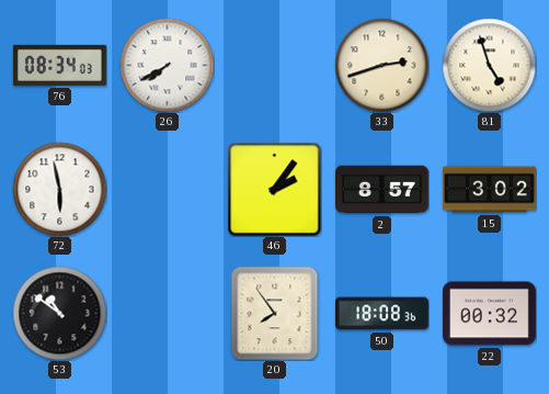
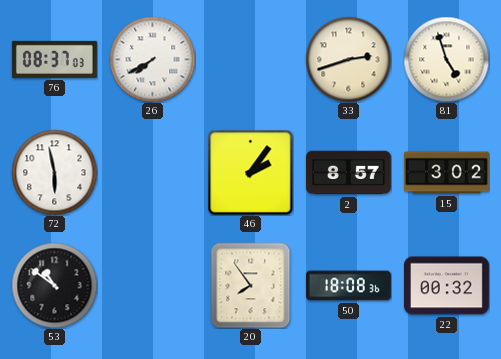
76: 08:34 -> 08:37
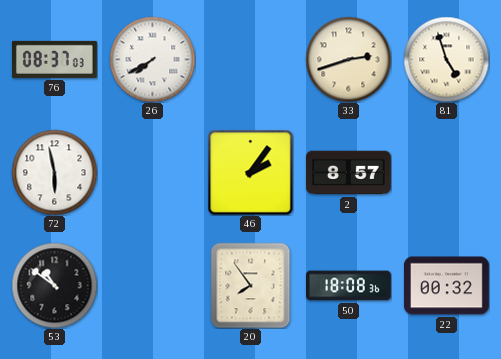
15: 3:02 -> none
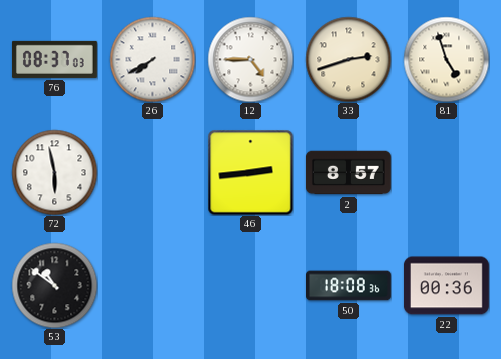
12: none -> 4:45
46: 2:06 -> 2:44
20: 7:54 -> none
22: 00:32 -> 00:36
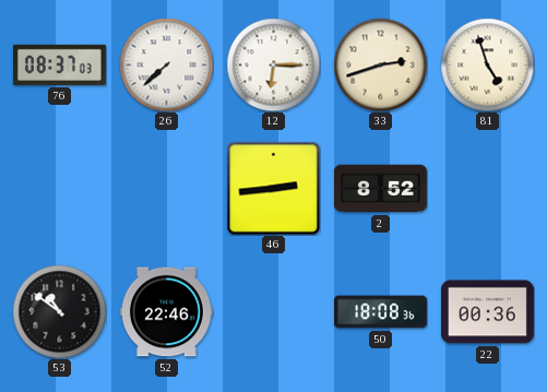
26: 7:40 -> 7:38
12: 4:45 -> 6:15
72: 5:58 -> none
2: 8:57 -> 8:52
52: none -> 22:46
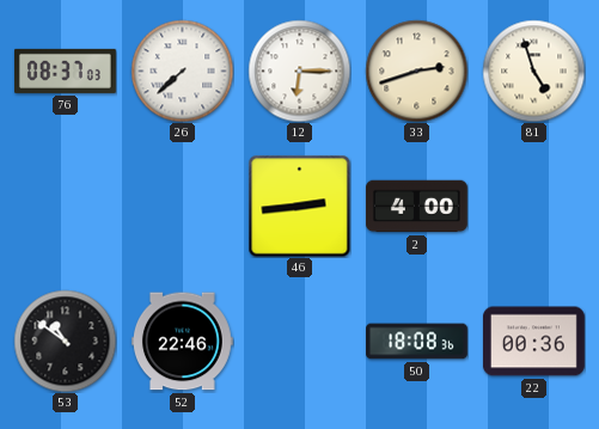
2: 8:52 -> 4:00
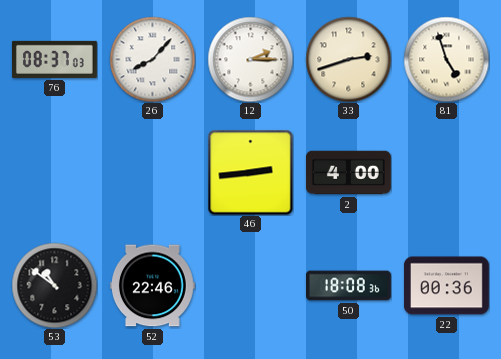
26: 7:38 -> 8:07
12: 6:15 -> 2:15
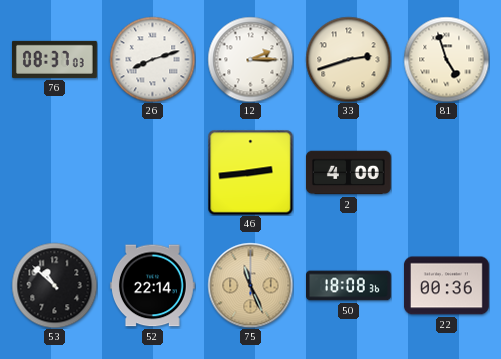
26: 8:07 -> 8:12
53: 10:51 -> 10:52
52: 22:46 -> 22:14
75: none -> 11:26
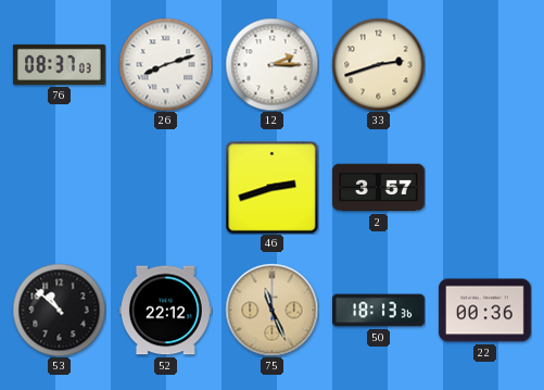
81: 4:57 -> none
46: 2:44 -> 2:42
2: 4:00 -> 3:57
52: 22:14 -> 22:12
50: 18:08 -> 18:13
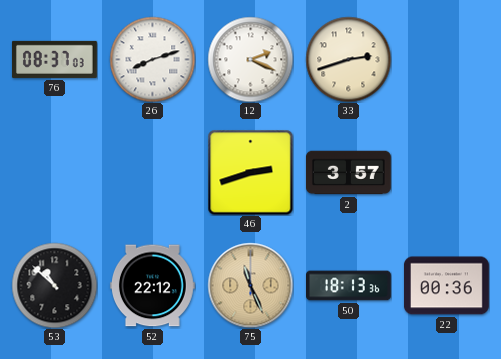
12: 2:15 -> 2:19
